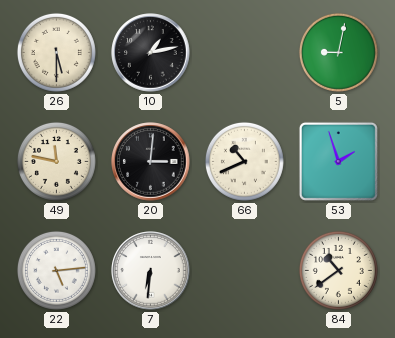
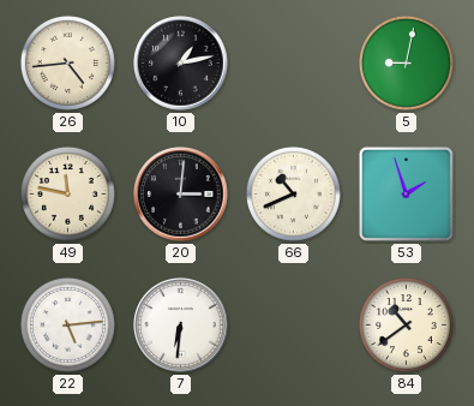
26: 5:30 -> 4:44
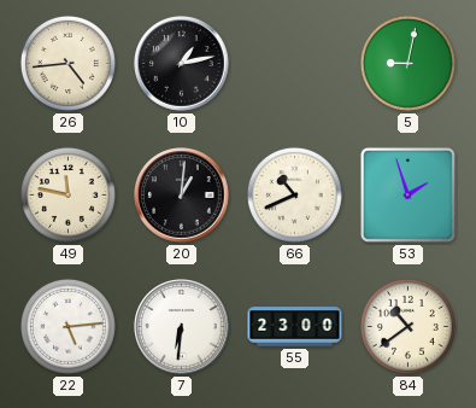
20: 3:01 -> 1:01
55: none -> 23:00
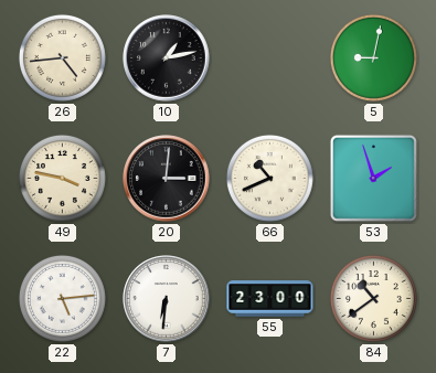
49: 11:47 -> 3:47
20: 1:01 -> 3:01
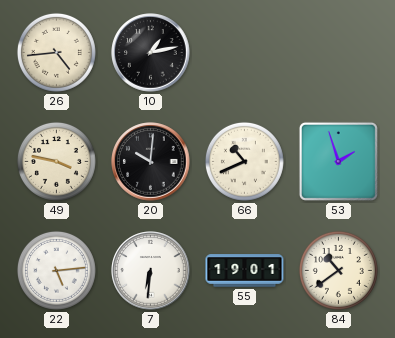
5: 9:02 -> none
20: 3:01 -> 10:01
55: 23:00 -> 19:01
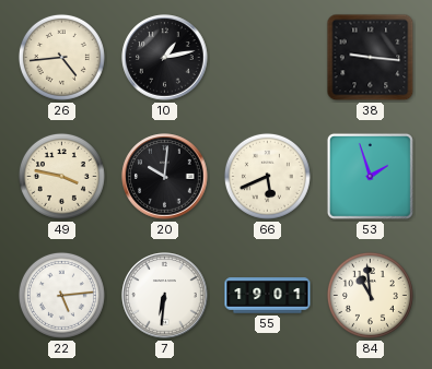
38: none -> 9:16
66: 10:41 -> 5:41
84: 10:39 -> 10:59
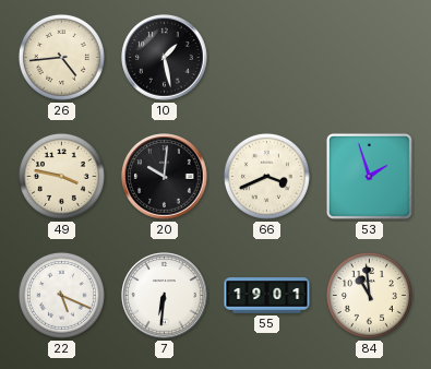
10: 1:13 -> 1:28
38: 9:16 -> none
66: 5:41 -> 3:41
22: 5:14 -> 5:19
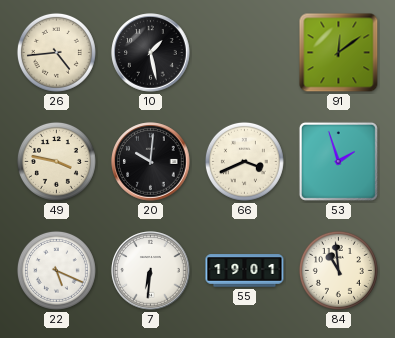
91: none -> 12:09
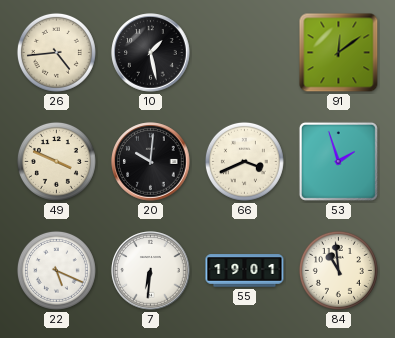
49: 3:47 -> 3:49
